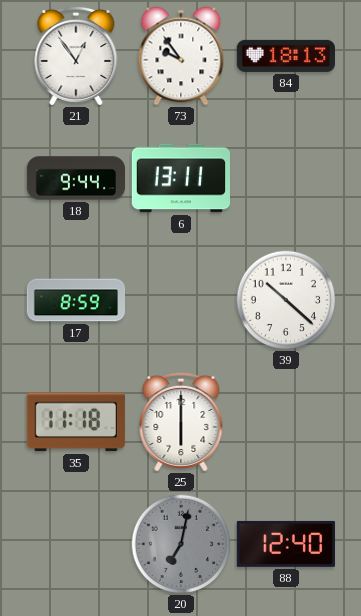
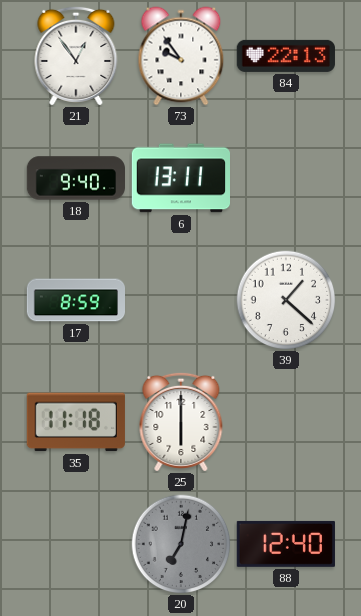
84: 18:13 -> 22:13
18: 9:44 -> 9:40
39: 10:22 -> 1:22
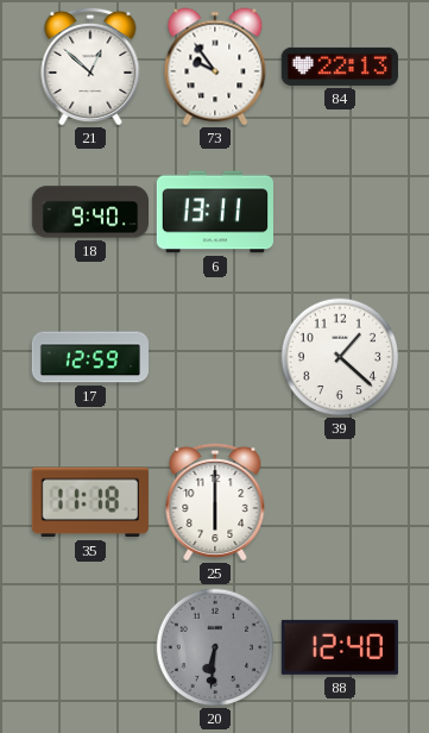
21: 12:54 -> 12:52
17: 8:59 -> 12:59
20: 7:02 -> 6:31
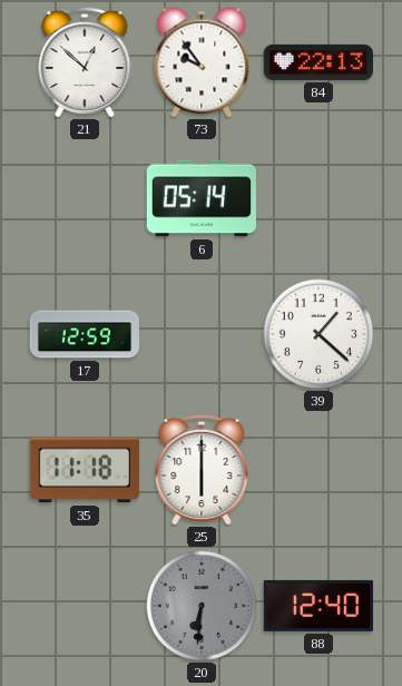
18: 9:40 -> none
6: 13:11 -> 05:14
